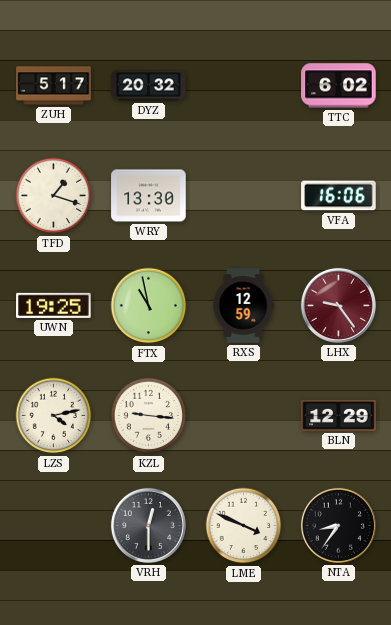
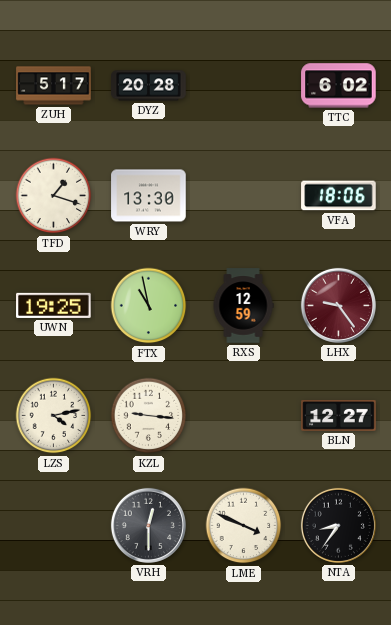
DYZ: 20:32 -> 20:28
VFA: 16:06 -> 18:06
BLN: 12:29 -> 12:27
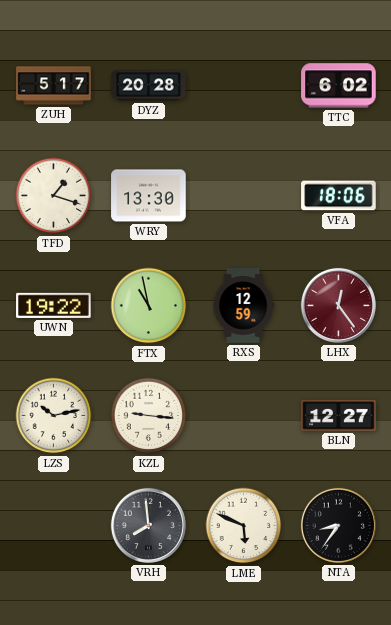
UWN: 19:25 -> 19:22
LHX: 9:24 -> 12:24
LZS: 4:13 -> 10:13
VRH: 12:30 -> 7:59
LME: 3:49 -> 5:49
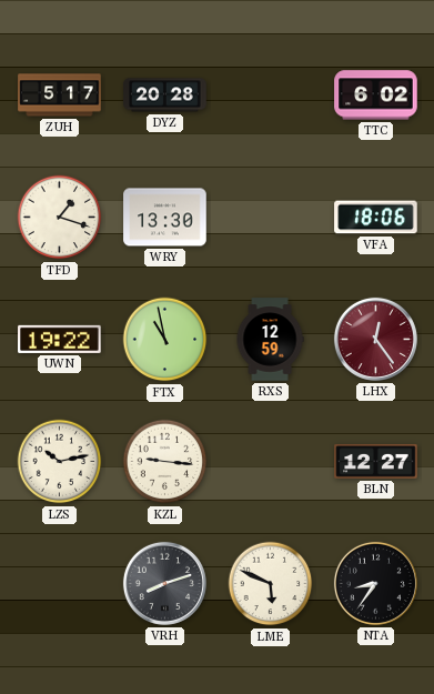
VRH: 7:59 -> 8:12
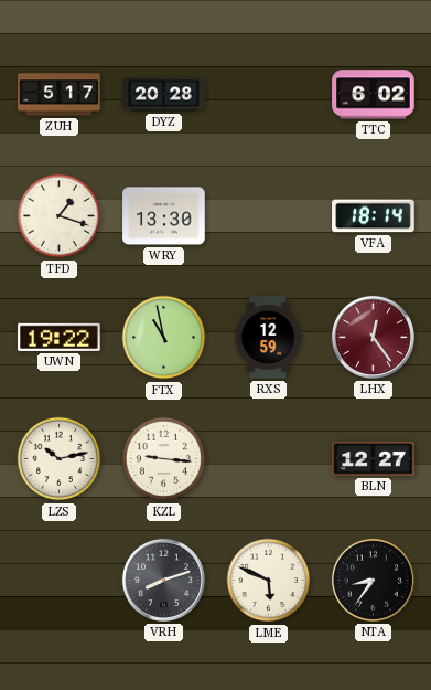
VFA: 18:06 -> 18:14
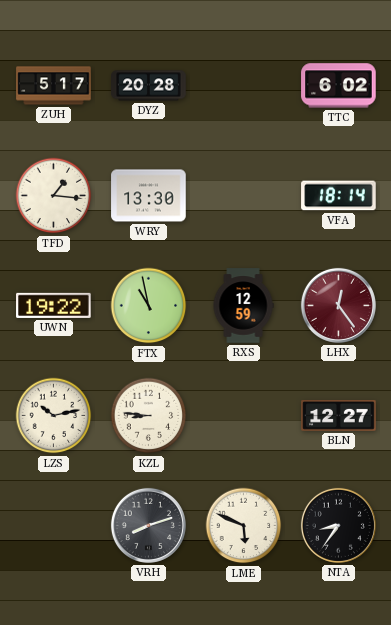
TFD: 1:18 -> 1:16
KZL: 9:16 -> 8:46
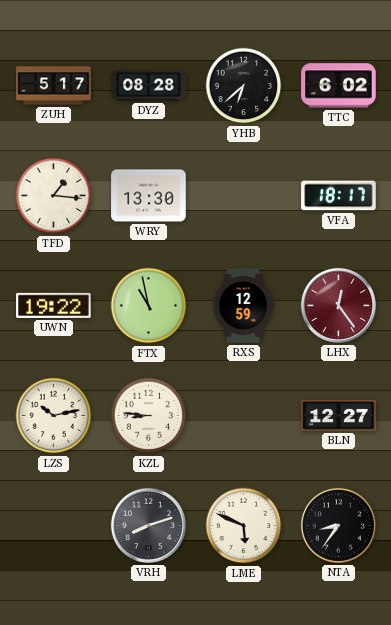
DYZ: 20:28 -> 08:28
YHB: none -> 6:38
VFA: 18:14 -> 18:17
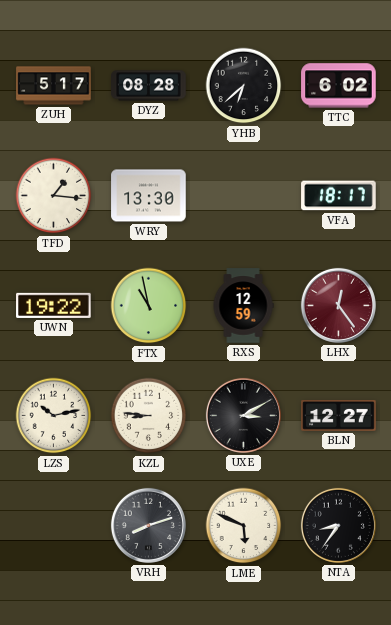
UXE: none -> 3:10
